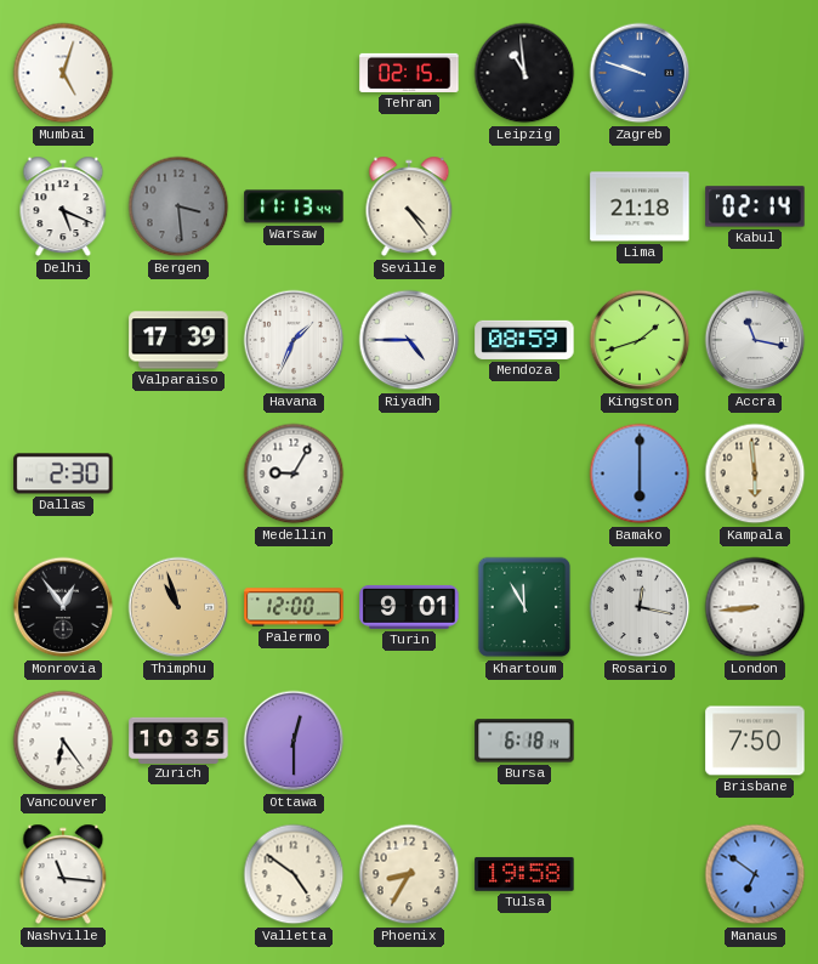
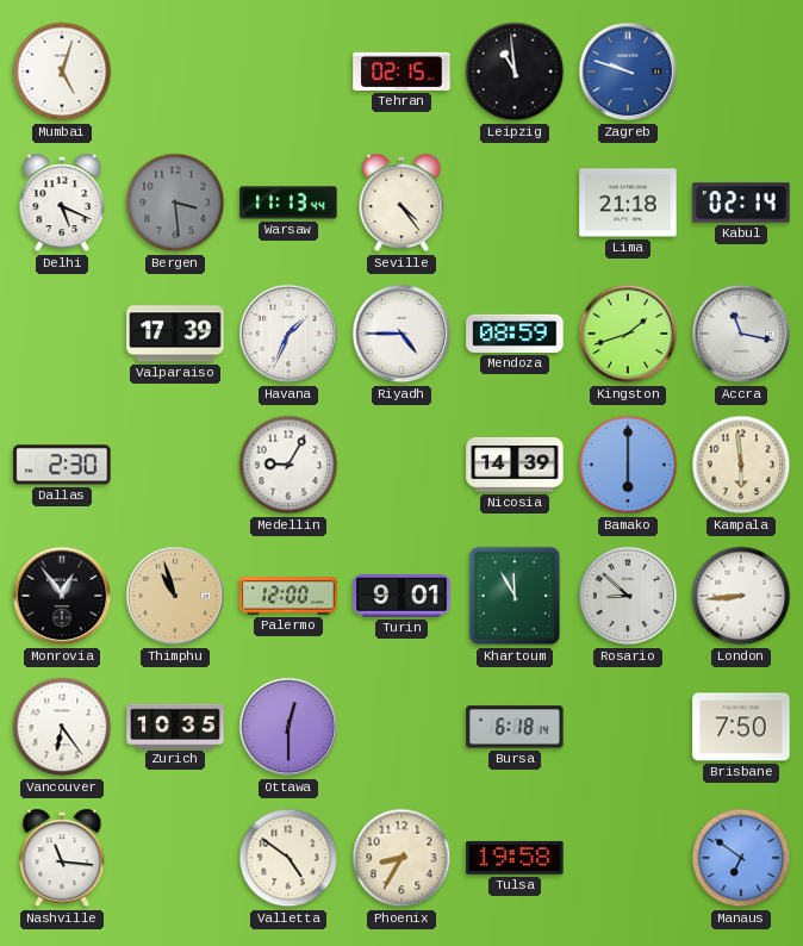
Nicosia: none -> 14:39
Rosario: 12:17 -> 8:52
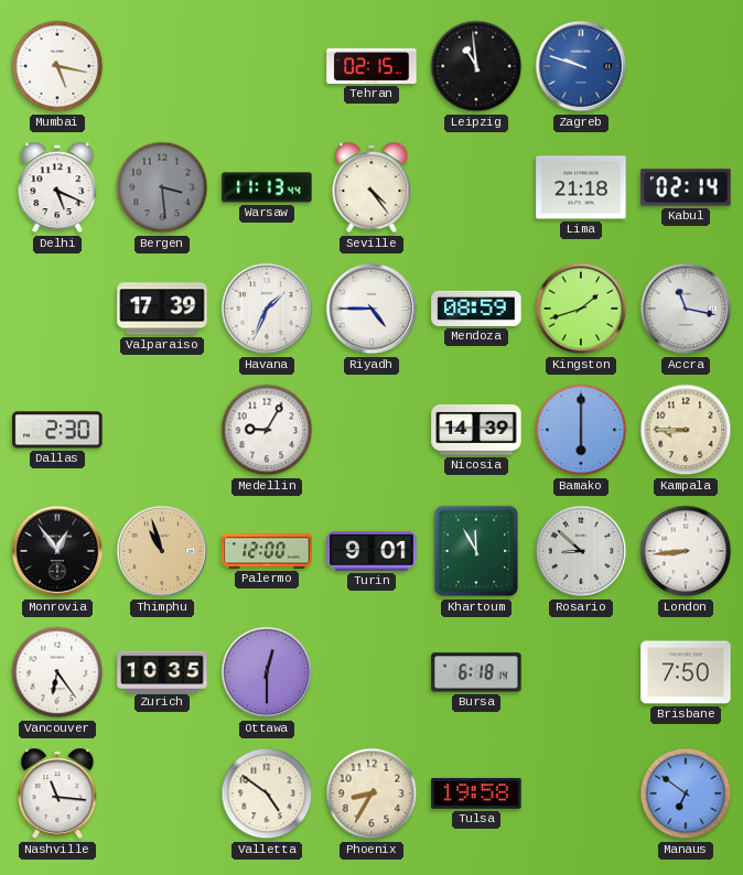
Mumbai: 5:03 -> 5:17
Kampala: 5:59 -> 8:45
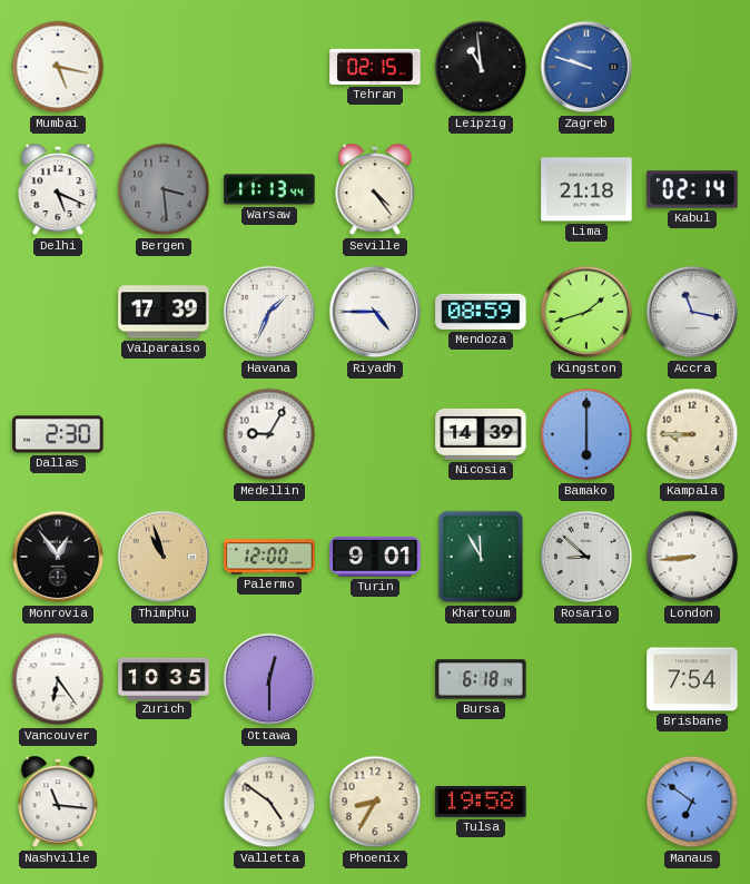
Brisbane: 7:50 -> 7:54
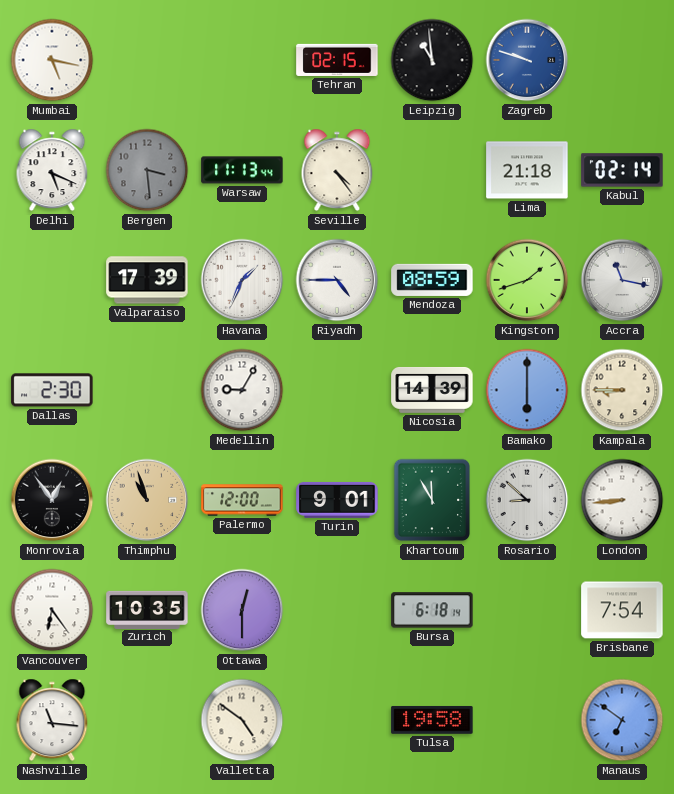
Phoenix: 8:35 -> none
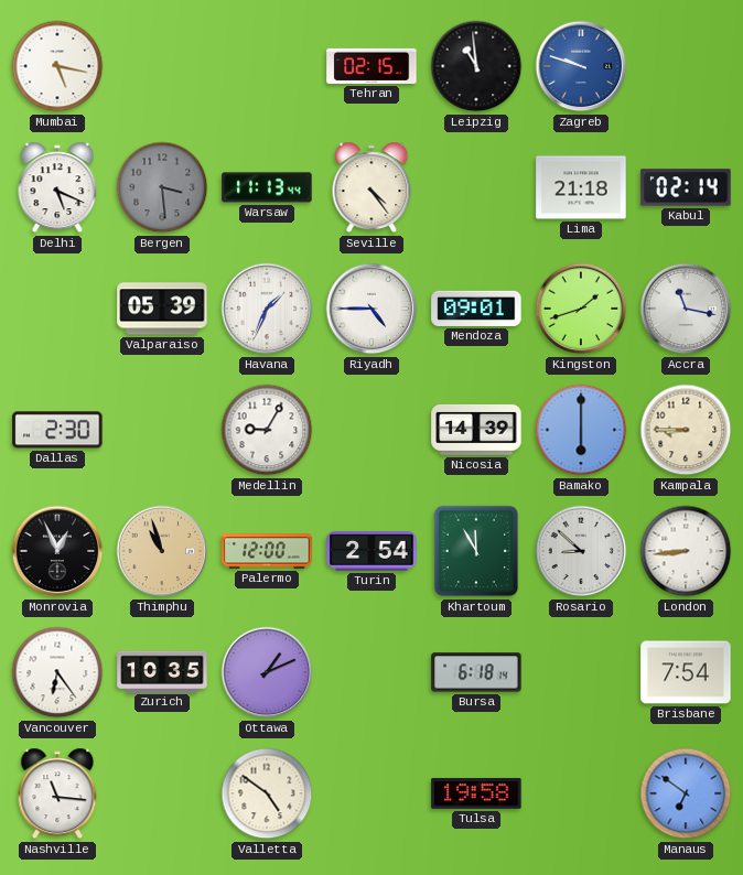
Valparaiso: 17:39 -> 05:39
Mendoza: 08:59 -> 09:01
Monrovia: 12:54 -> 12:56
Turin: 9:01 -> 2:54
Ottawa: 12:30 -> 1:11
